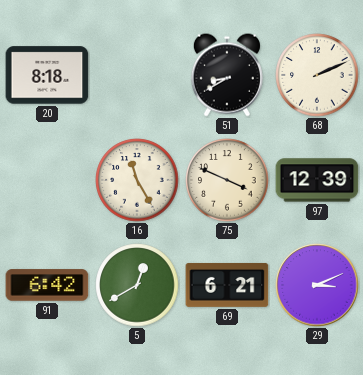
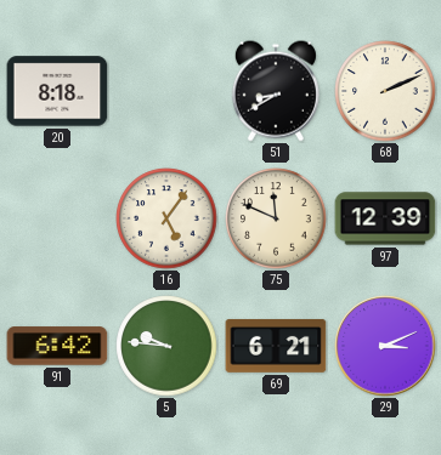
16: 11:25 -> 5:06
75: 3:49 -> 11:49
5: 12:40 -> 9:46
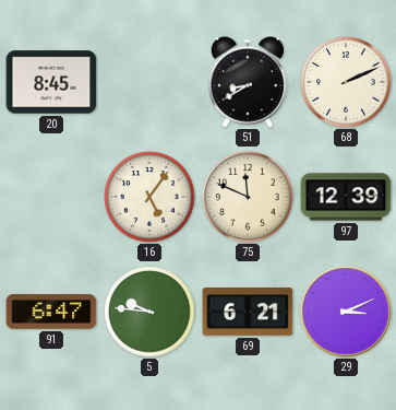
20: 8:18 -> 8:45
91: 6:42 -> 6:47
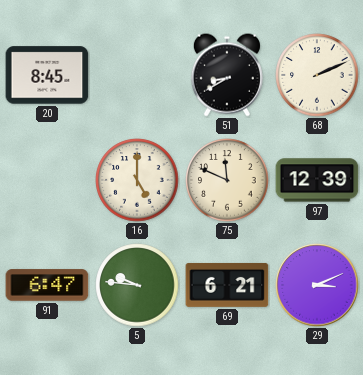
16: 5:06 -> 5:00
